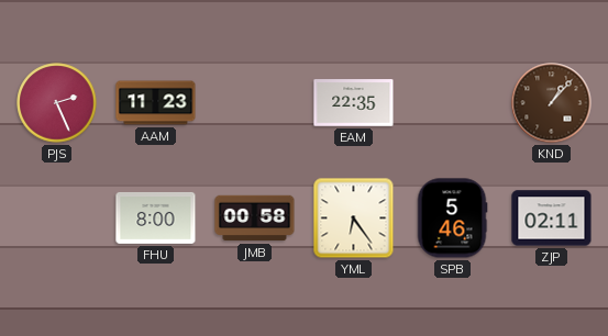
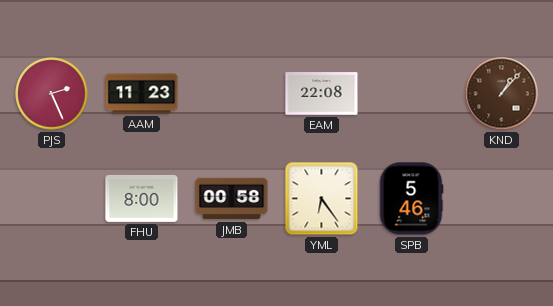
EAM: 22:35 -> 22:08
ZJP: 02:11 -> none
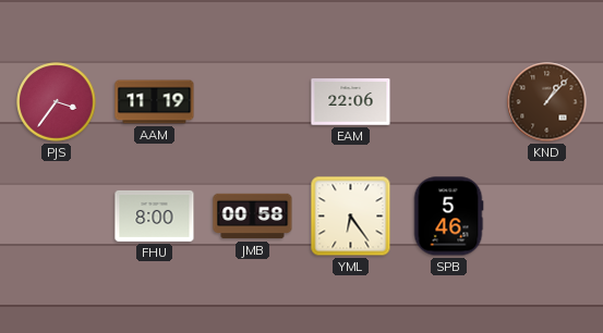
PJS: 2:26 -> 3:36
AAM: 11:23 -> 11:19
EAM: 22:08 -> 22:06
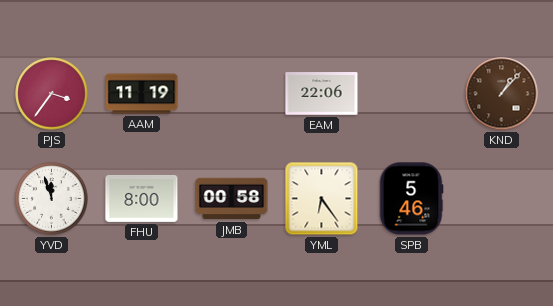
YVD: none -> 11:57
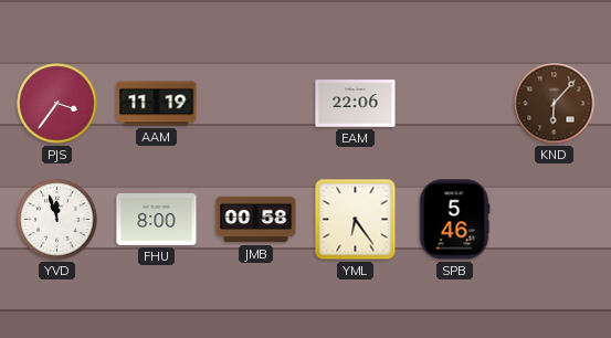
KND: 1:07 -> 6:07
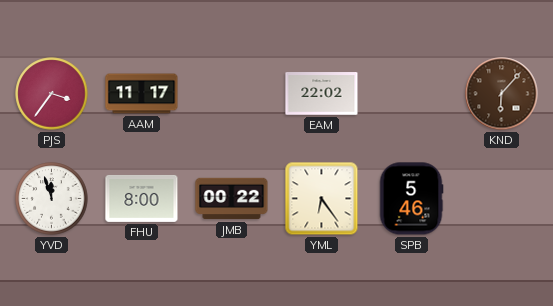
AAM: 11:19 -> 11:17
EAM: 22:06 -> 22:02
JMB: 00:58 -> 00:22
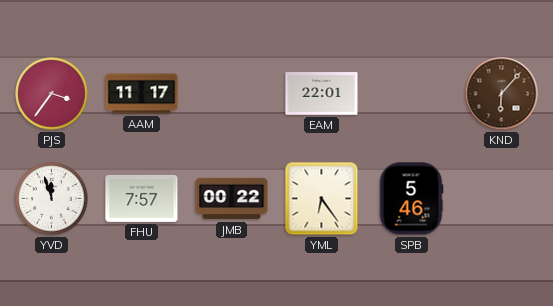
EAM: 22:02 -> 22:01
FHU: 8:00 -> 7:57
